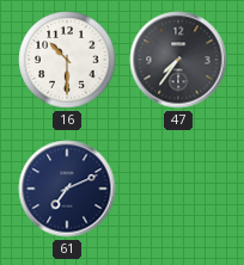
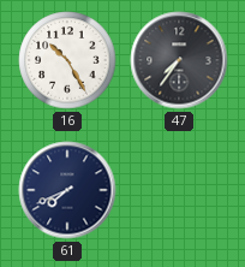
16: 10:30 -> 10:25
61: 7:11 -> 7:41
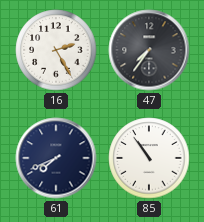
16: 10:25 -> 2:25
85: none -> 10:54
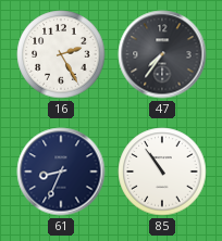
61: 7:41 -> 8:34
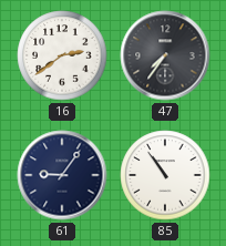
16: 2:25 -> 2:39
61: 8:34 -> 9:06
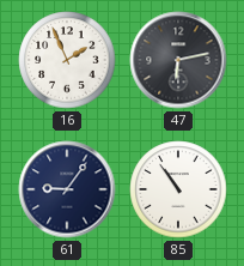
16: 2:39 -> 1:56
47: 7:36 -> 6:13
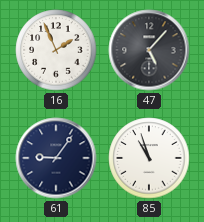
47: 6:13 -> 5:07
85: 10:54 -> 10:57
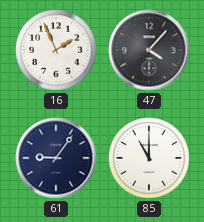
47: 5:07 -> 4:07
85: 10:57 -> 11:00
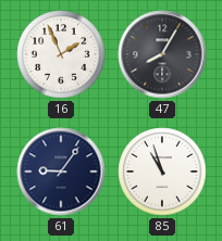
47: 4:07 -> 8:05
85: 11:00 -> 10:57
